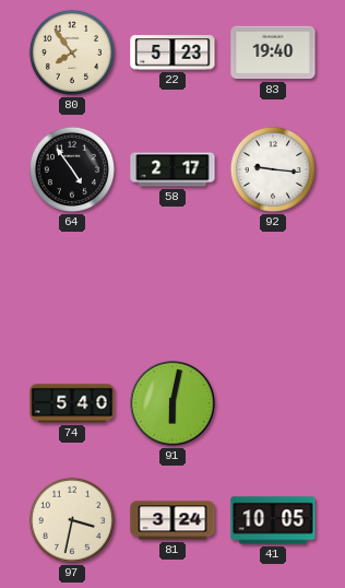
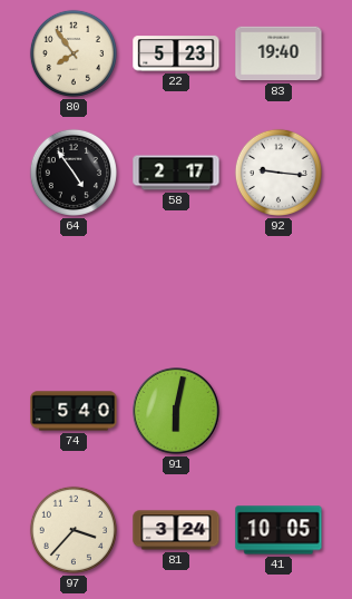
97: 3:32 -> 3:37
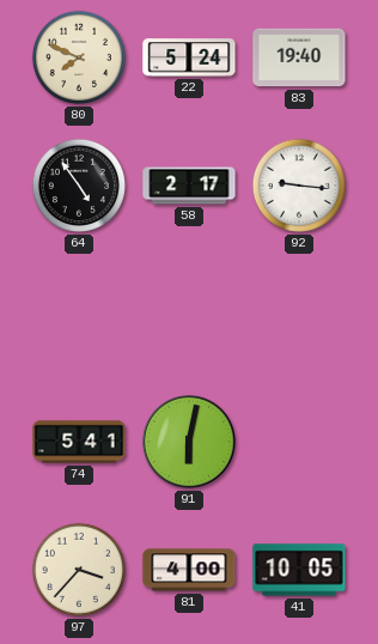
80: 7:54 -> 7:49
22: 5:23 -> 5:24
74: 5:40 -> 5:41
81: 3:24 -> 4:00
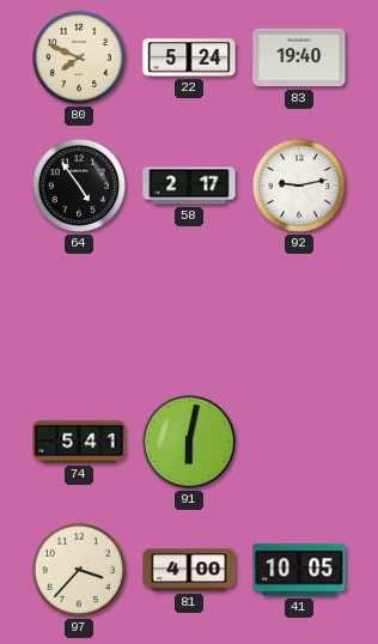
92: 9:16 -> 9:13
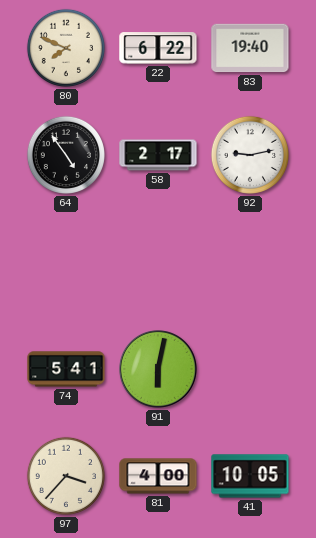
22: 5:24 -> 6:22
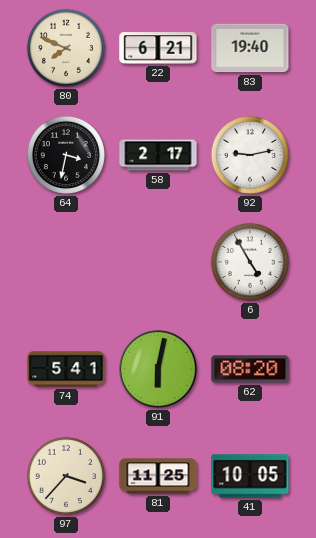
22: 6:22 -> 6:21
64: 4:54 -> 3:32
6: none -> 4:55
62: none -> 08:20
81: 4:00 -> 11:25
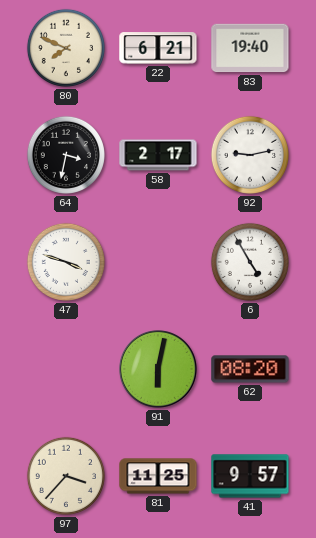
47: none -> 3:48
74: 5:41 -> none
41: 10:05 -> 9:57
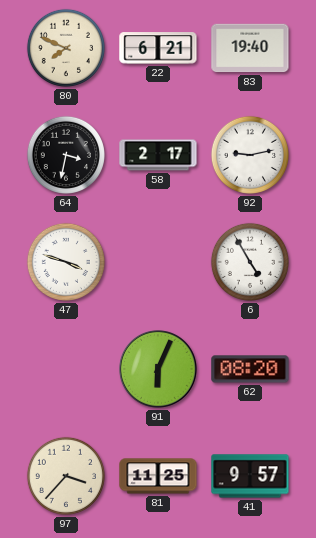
91: 6:02 -> 6:04
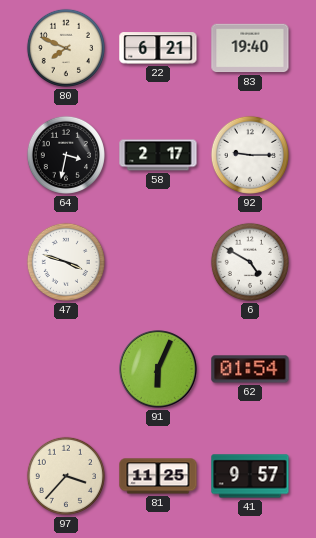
92: 9:13 -> 9:15
6: 4:55 -> 4:50
62: 08:20 -> 01:54
